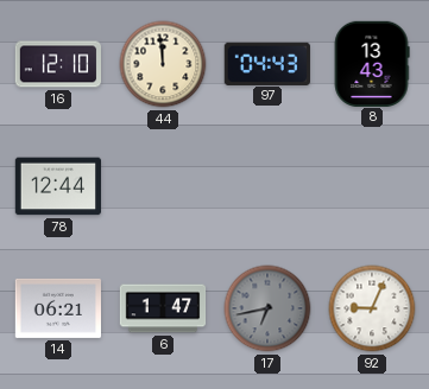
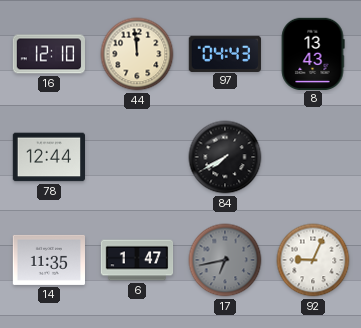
84: none -> 7:40
14: 06:21 -> 11:35
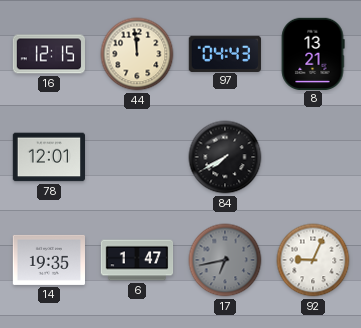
16: 12:10 -> 12:15
8: 13:43 -> 13:21
78: 12:44 -> 12:01
14: 11:35 -> 19:35
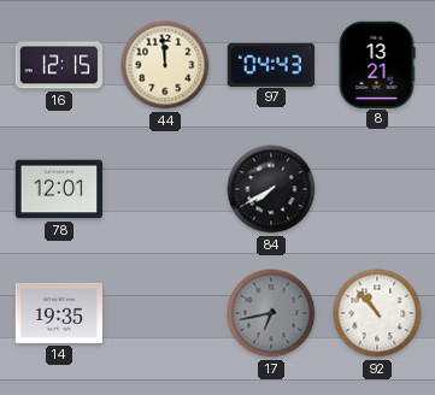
6: 1:47 -> none
92: 9:04 -> 10:53
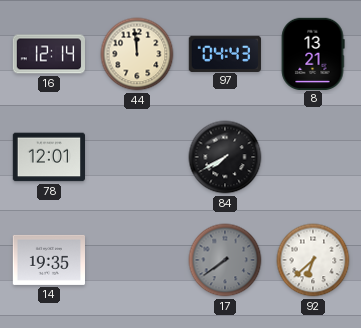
16: 12:15 -> 12:14
17: 6:43 -> 7:39
92: 10:53 -> 6:38
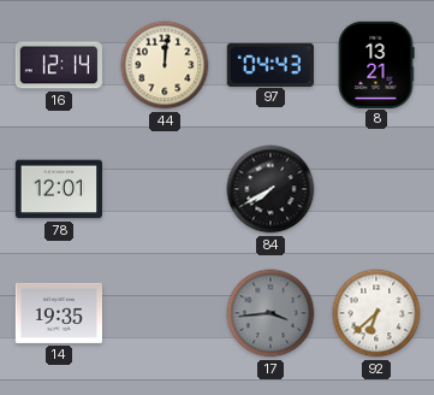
44: 11:59 -> 12:01
17: 7:39 -> 3:44
